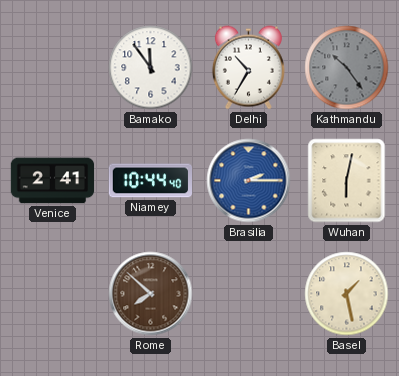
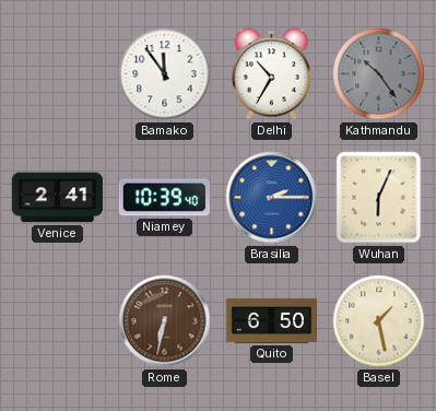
Niamey: 10:44 -> 10:39
Wuhan: 6:02 -> 6:04
Rome: 7:52 -> 6:32
Quito: none -> 6:50
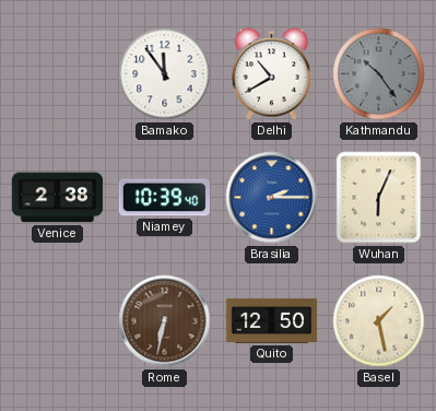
Delhi: 10:35 -> 10:40
Venice: 2:41 -> 2:38
Quito: 6:50 -> 12:50
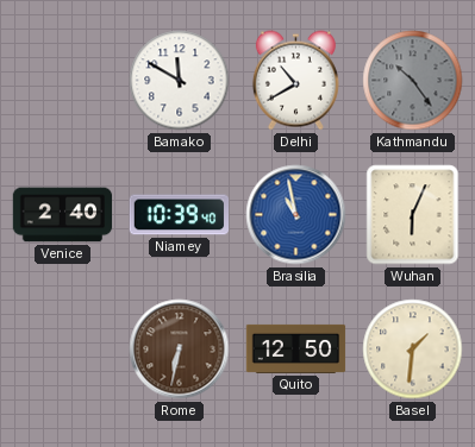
Bamako: 11:54 -> 11:50
Venice: 2:38 -> 2:40
Brasilia: 2:15 -> 10:58
Basel: 1:28 -> 1:31
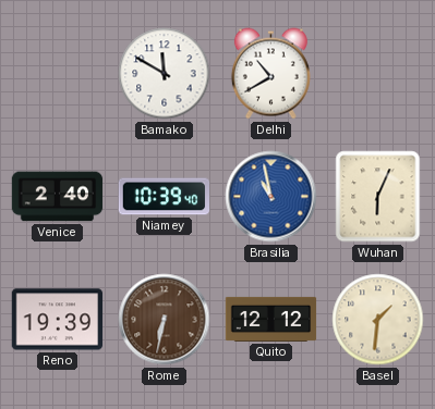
Kathmandu: 10:24 -> none
Reno: none -> 19:39
Quito: 12:50 -> 12:12
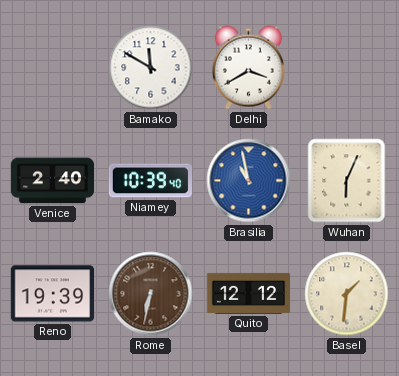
Delhi: 10:40 -> 3:40
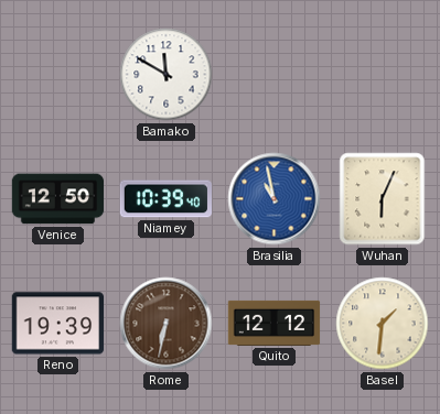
Delhi: 3:40 -> none
Venice: 2:40 -> 12:50
